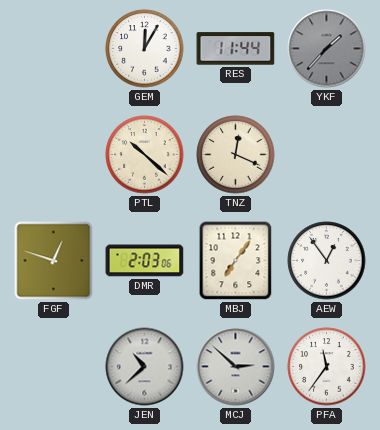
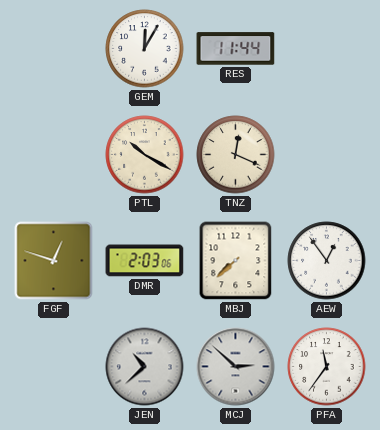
YKF: 1:37 -> none
PTL: 10:22 -> 10:20
MBJ: 7:06 -> 7:38
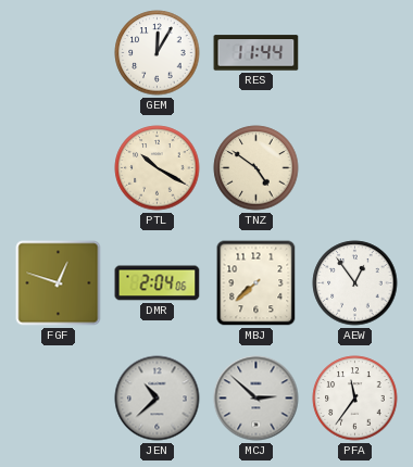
TNZ: 12:19 -> 4:51
DMR: 2:03 -> 2:04
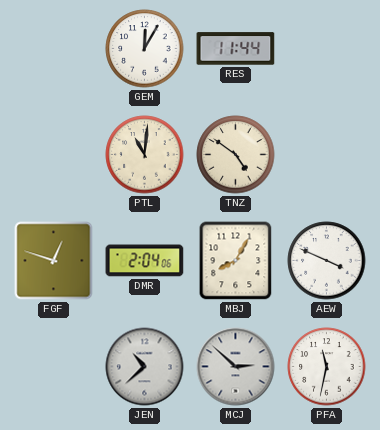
PTL: 10:20 -> 11:01
MBJ: 7:38 -> 8:05
AEW: 12:54 -> 3:49
PFA: 11:36 -> 11:32
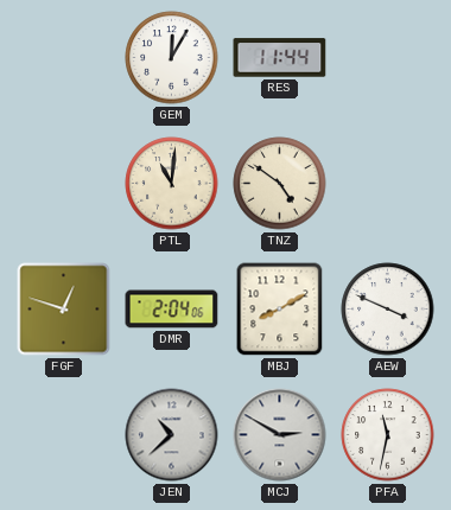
MBJ: 8:05 -> 8:10
MCJ: 2:52 -> 2:50
